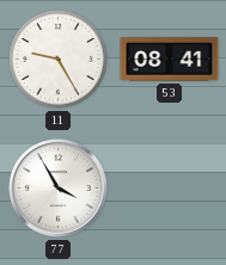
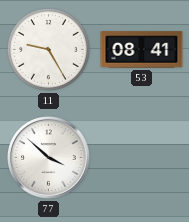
77: 3:55 -> 3:52
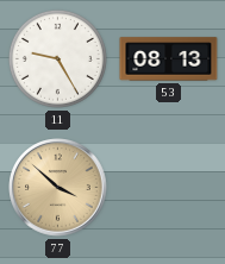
53: 08:41 -> 08:13
77 dial: white -> champagne
